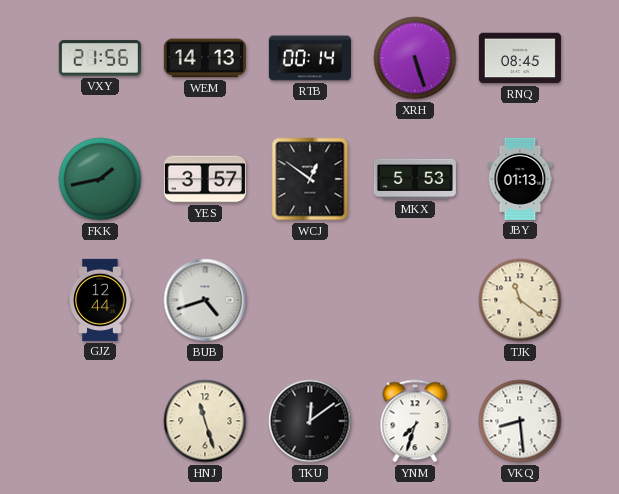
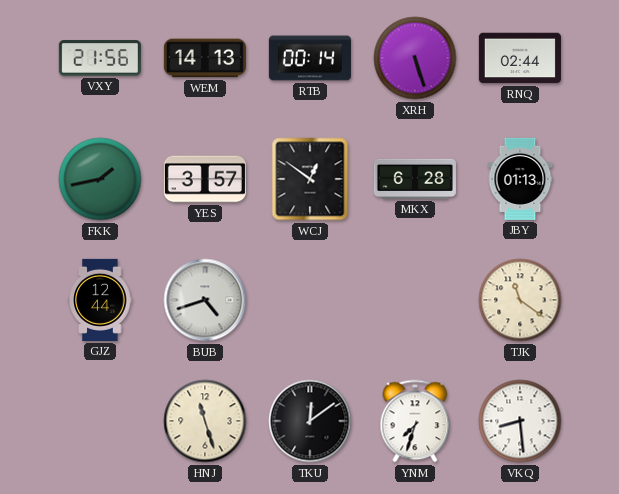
RNQ: 08:45 -> 02:44
MKX: 5:53 -> 6:28
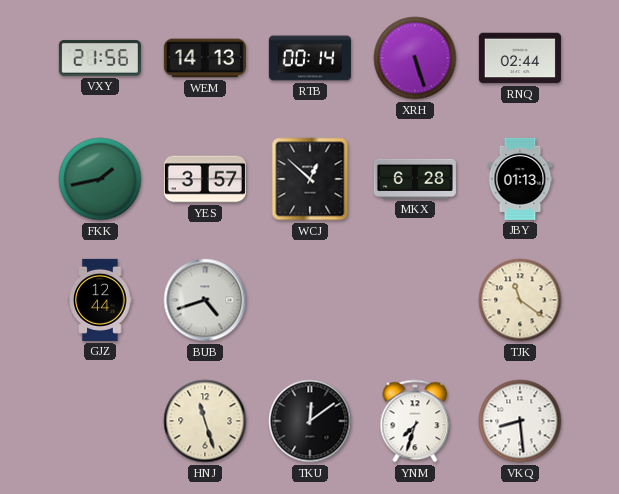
WCJ: 12:51 -> 12:52
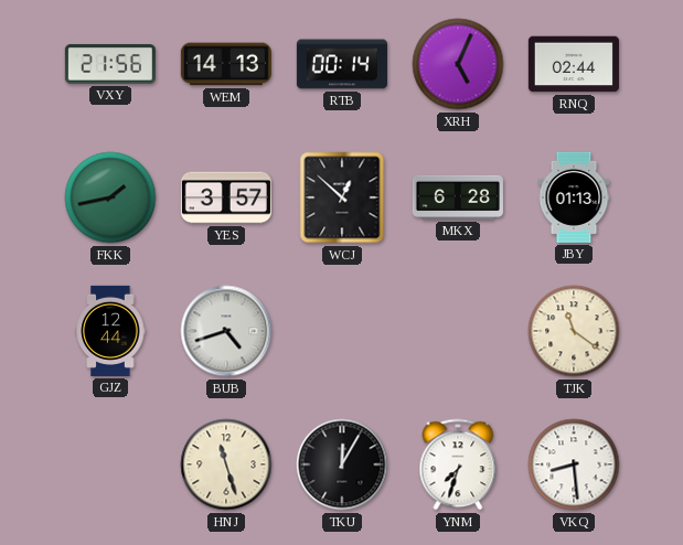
XRH: 5:27 -> 5:04
TKU: 12:09 -> 12:05
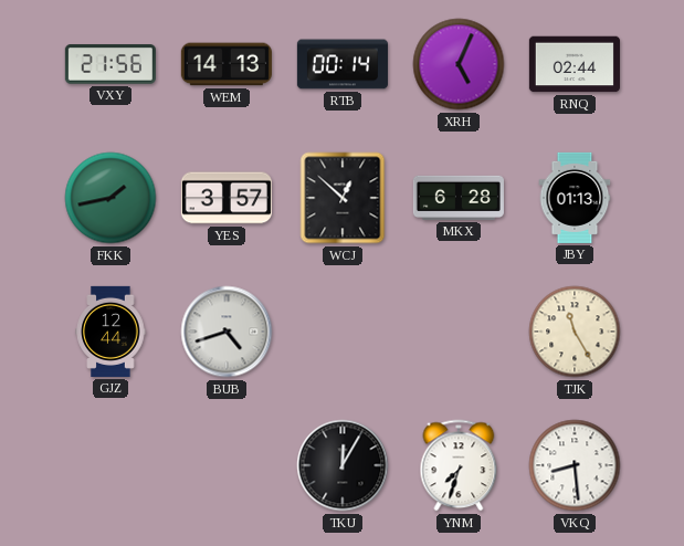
TJK: 11:21 -> 11:25
HNJ: 11:27 -> none
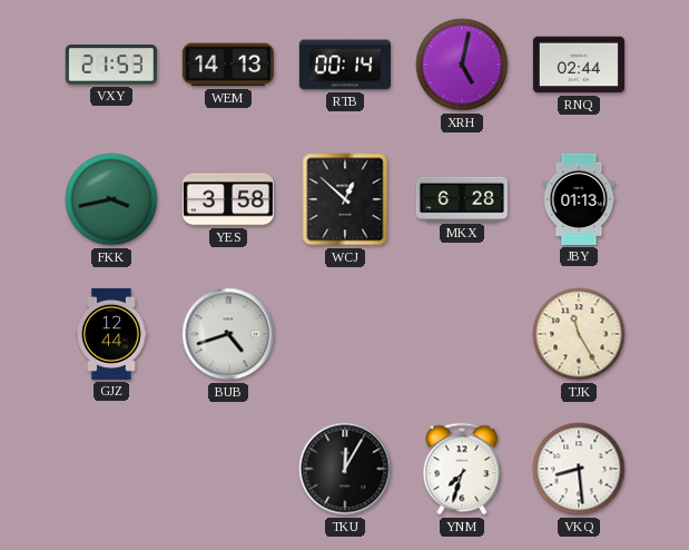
VXY: 21:56 -> 21:53
XRH: 5:04 -> 5:02
FKK: 1:43 -> 3:43
YES: 3:57 -> 3:58
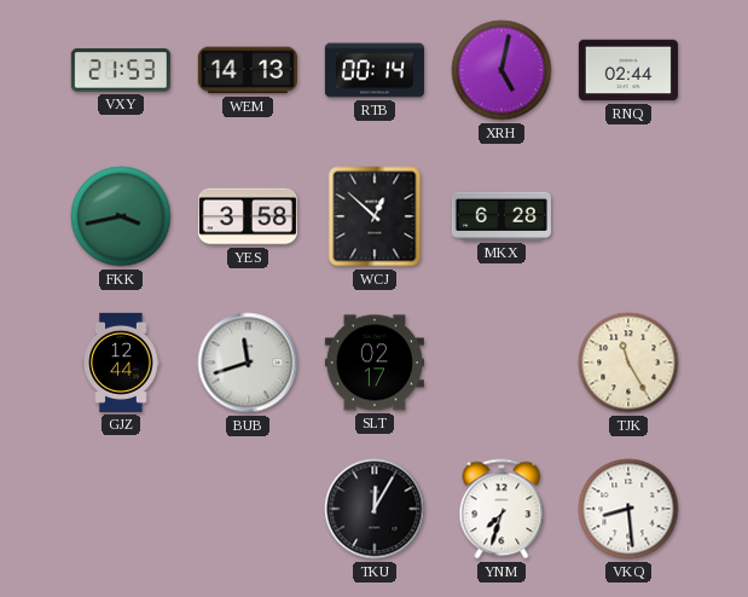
JBY: 01:13 -> none
BUB: 4:42 -> 11:42
SLT: none -> 02:17
